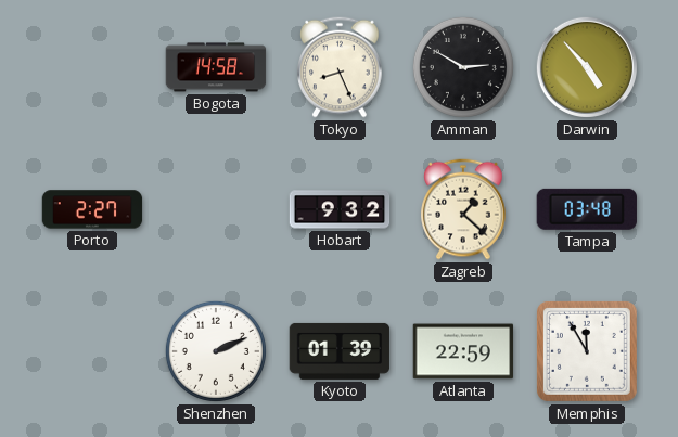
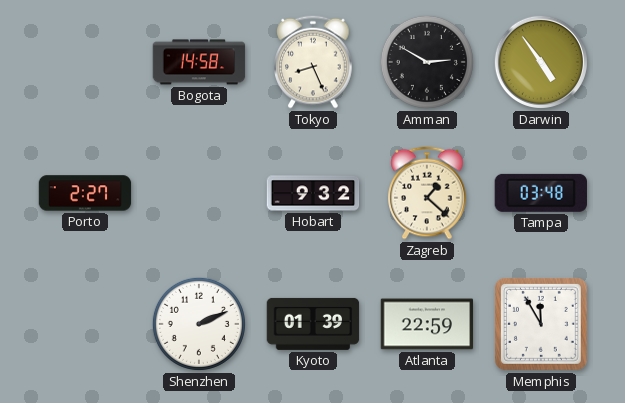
Darwin: 4:53 -> 4:54
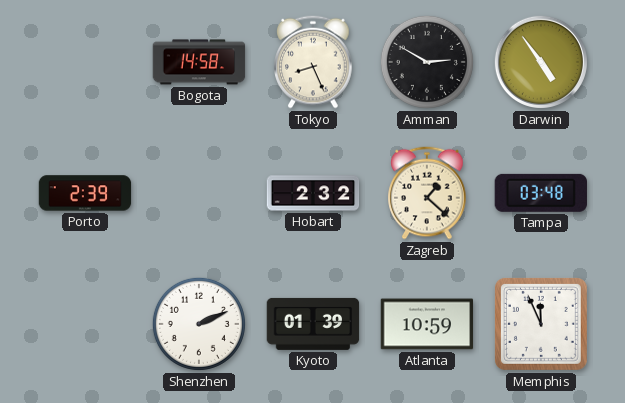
Porto: 2:27 -> 2:39
Hobart: 9:32 -> 2:32
Atlanta: 22:59 -> 10:59
Memphis: 11:55 -> 11:56
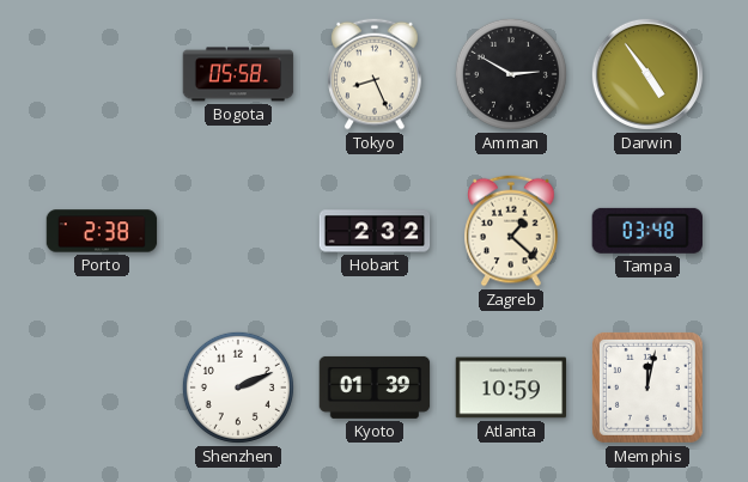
Bogota: 14:58 -> 05:58
Porto: 2:39 -> 2:38
Memphis: 11:56 -> 12:02
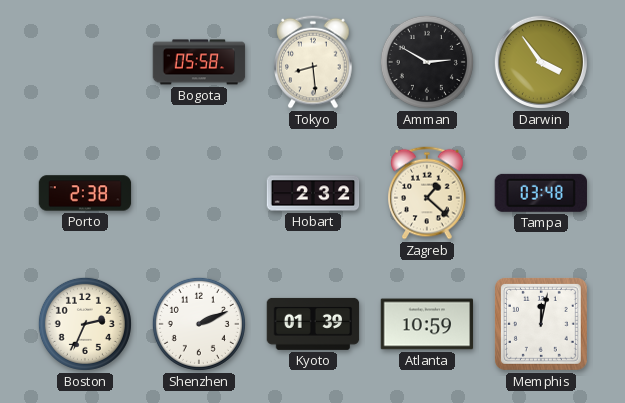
Tokyo: 8:26 -> 8:29
Darwin: 4:54 -> 3:54
Boston: none -> 2:34
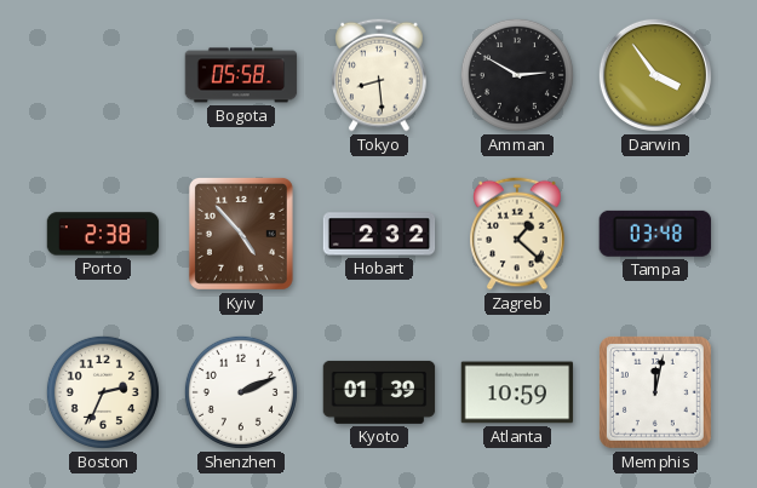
Kyiv: none -> 4:53
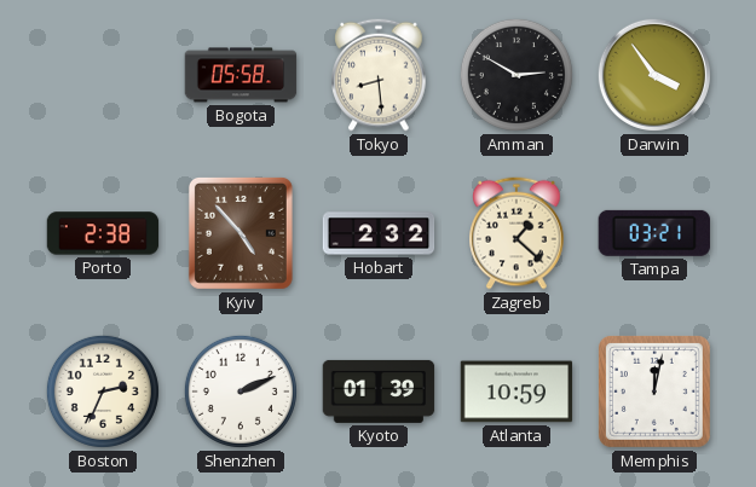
Tampa: 03:48 -> 03:21
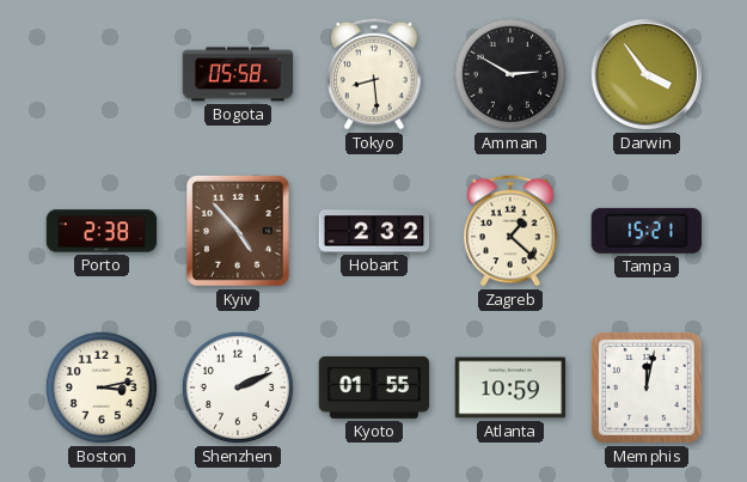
Tampa: 03:21 -> 15:21
Boston: 2:34 -> 3:13
Kyoto: 01:39 -> 01:55
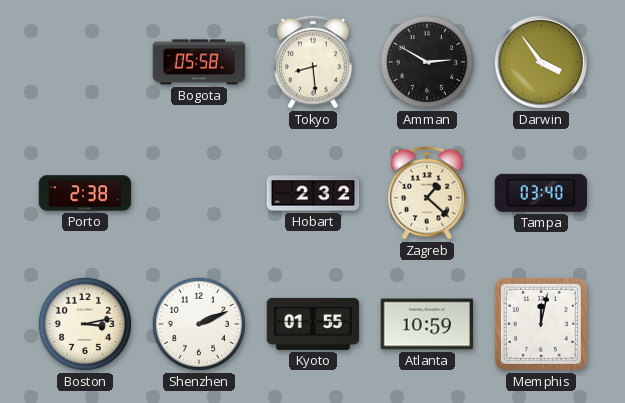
Kyiv: 4:53 -> none
Tampa: 15:21 -> 03:40
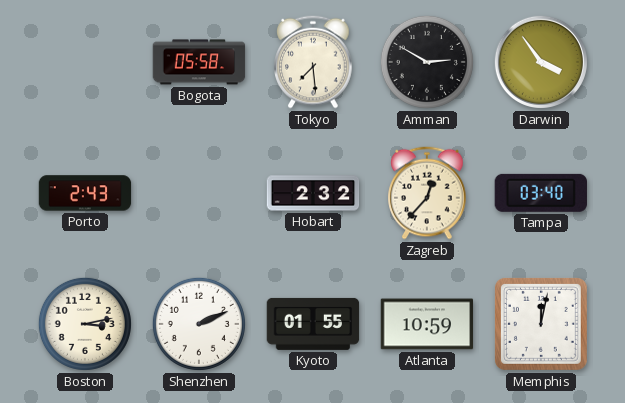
Tokyo: 8:29 -> 7:29
Porto: 2:38 -> 2:43
Zagreb: 1:22 -> 12:37
